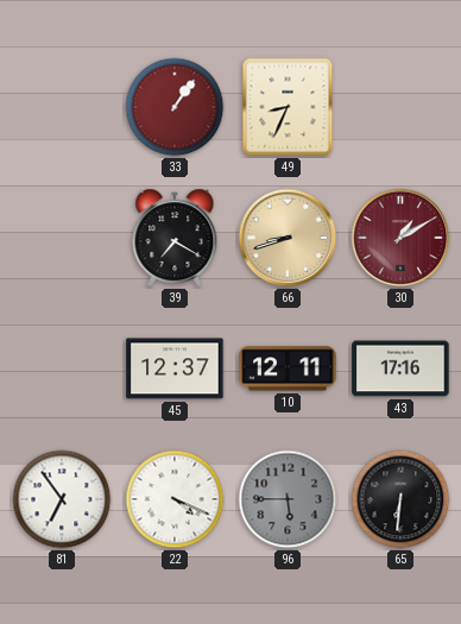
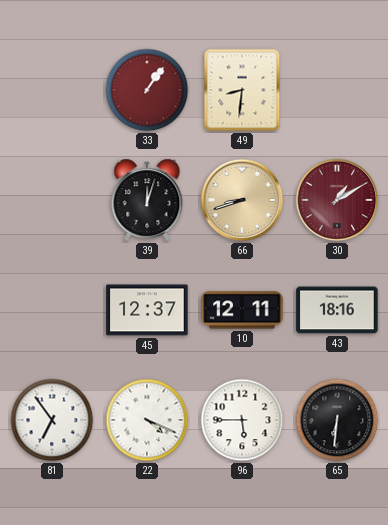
49: 8:34 -> 8:31
39: 7:20 -> 12:03
43: 17:16 -> 18:16
96 dial: grey -> white
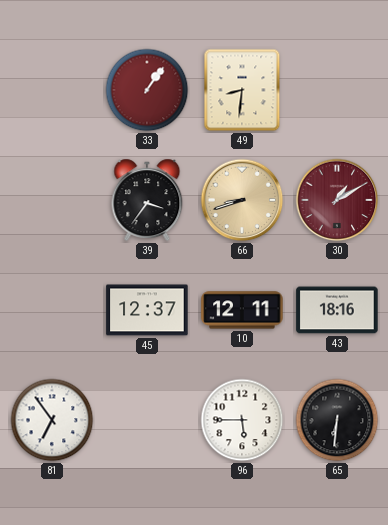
39: 12:03 -> 3:36
22: 4:19 -> none
